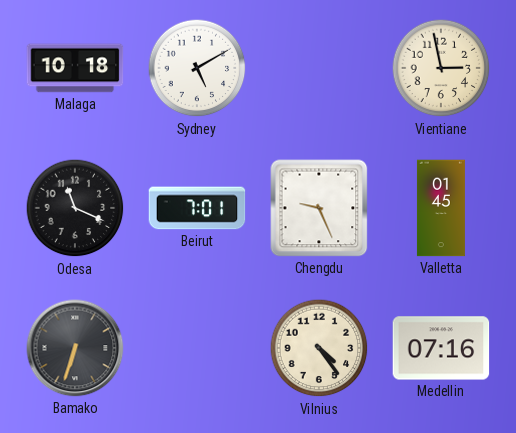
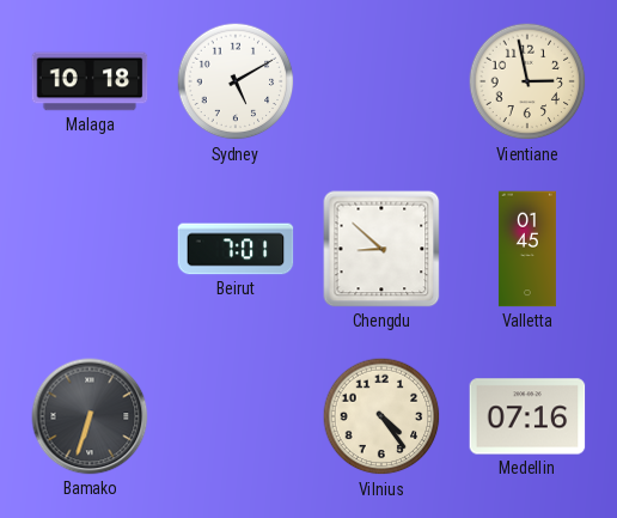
Odesa: 11:19 -> none
Chengdu: 9:26 -> 8:52
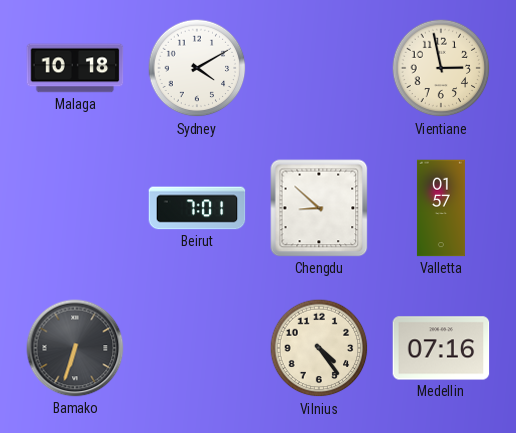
Sydney: 5:10 -> 4:10
Valletta: 01:45 -> 01:57
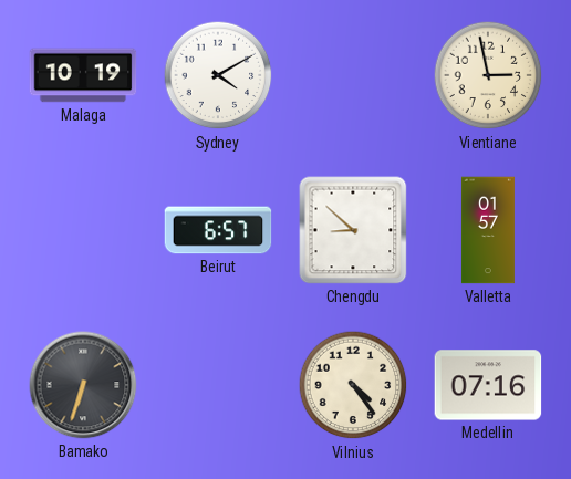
Malaga: 10:18 -> 10:19
Beirut: 7:01 -> 6:57
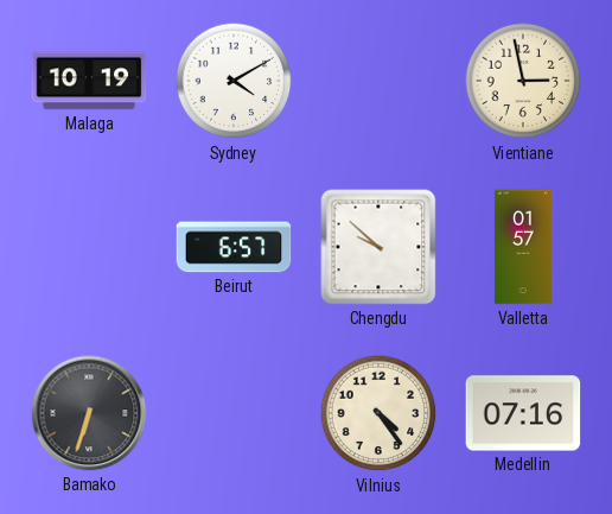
Chengdu: 8:52 -> 9:52
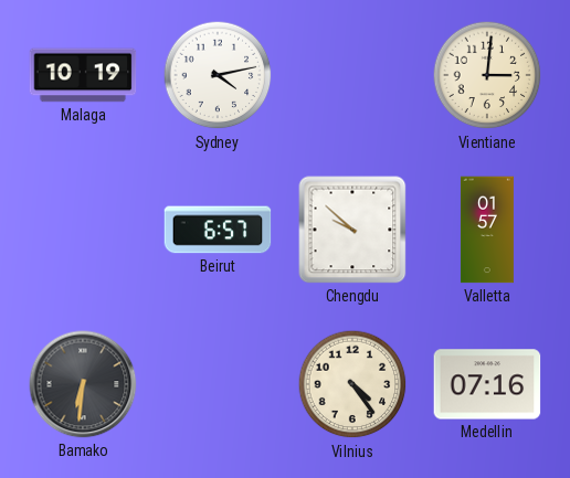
Sydney: 4:10 -> 4:13
Vientiane: 2:58 -> 3:01
Bamako: 6:33 -> 6:31
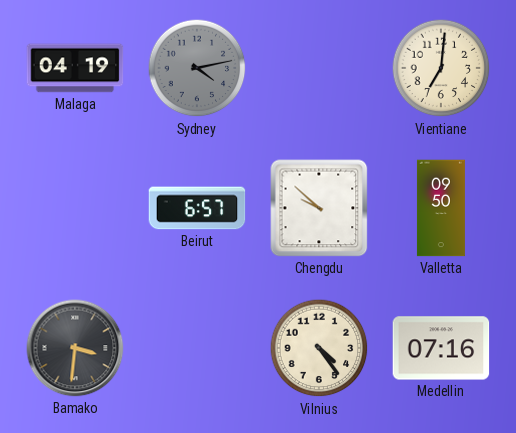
Malaga: 10:19 -> 04:19
Sydney dial: white -> grey
Vientiane: 3:01 -> 7:01
Valletta: 01:57 -> 09:50
Bamako: 6:31 -> 3:31
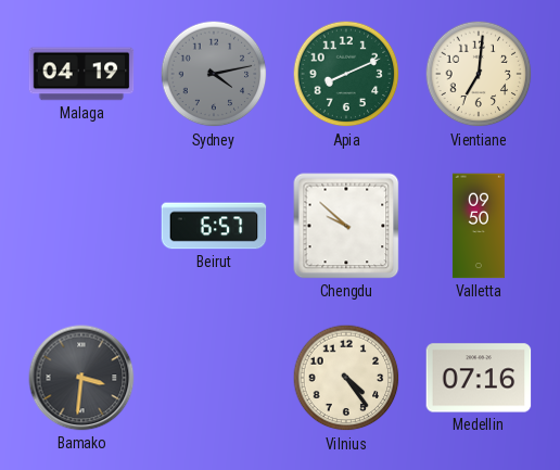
Apia: none -> 8:11
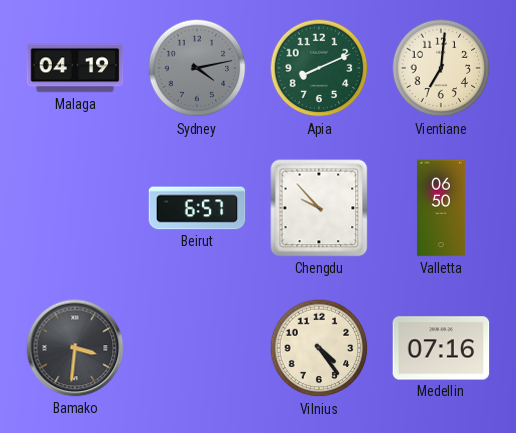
Chengdu: 9:52 -> 9:53
Valletta: 09:50 -> 06:50
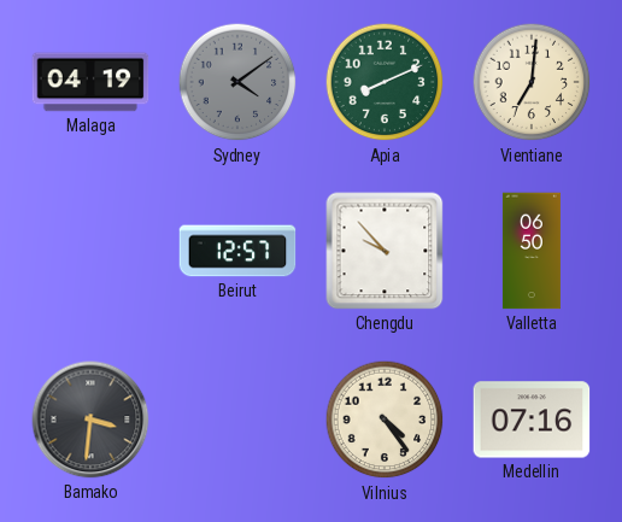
Sydney: 4:13 -> 4:09
Beirut: 6:57 -> 12:57
